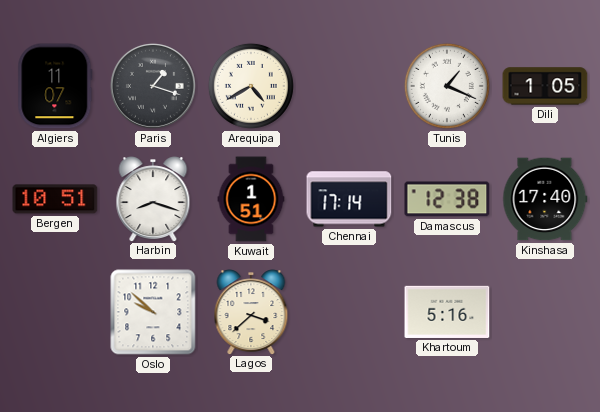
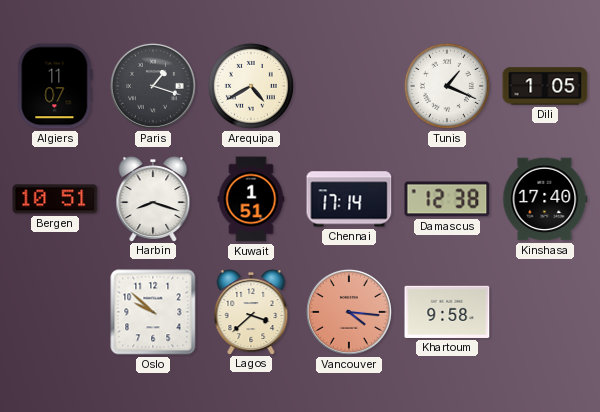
Vancouver: none -> 4:16
Khartoum: 5:16 -> 9:58
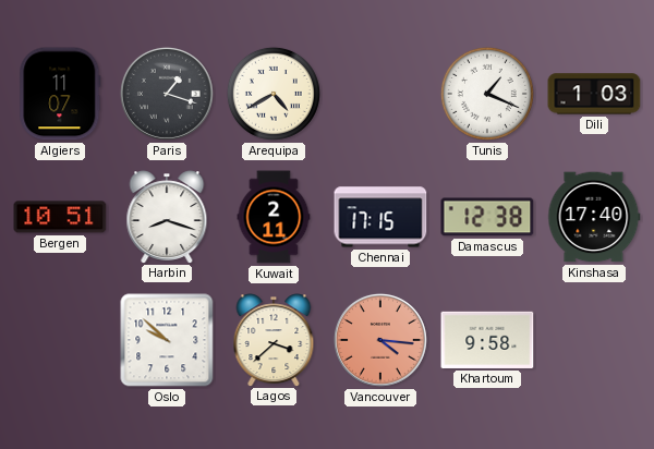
Dili: 1:05 -> 1:03
Kuwait: 1:51 -> 2:11
Chennai: 17:14 -> 17:15
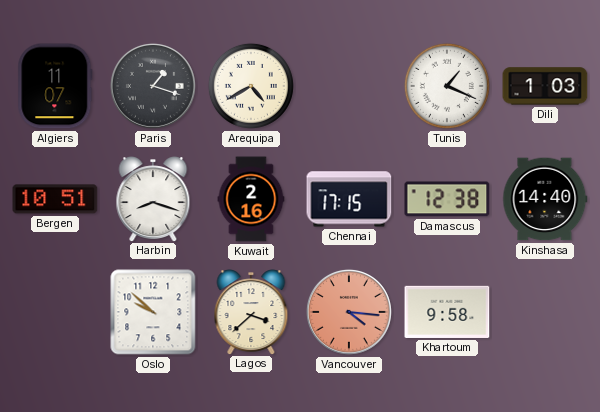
Kuwait: 2:11 -> 2:16
Kinshasa: 17:40 -> 14:40
